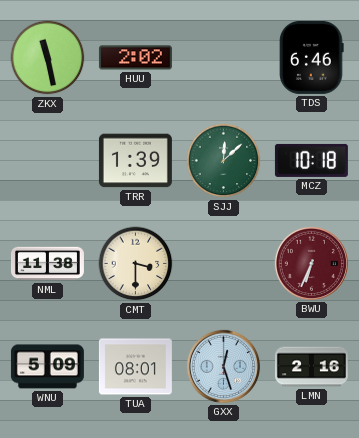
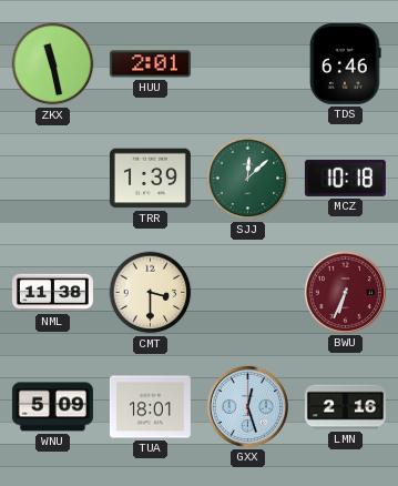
HUU: 2:02 -> 2:01
TUA: 08:01 -> 18:01
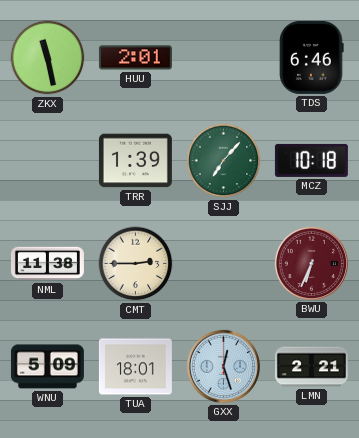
SJJ: 12:08 -> 7:07
CMT: 3:30 -> 2:45
LMN: 2:16 -> 2:21
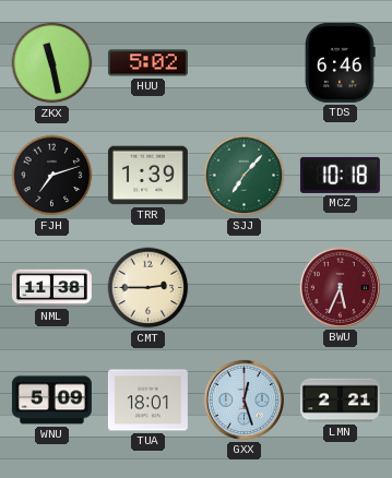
HUU: 2:01 -> 5:02
FJH: none -> 7:12
BWU: 6:34 -> 5:34
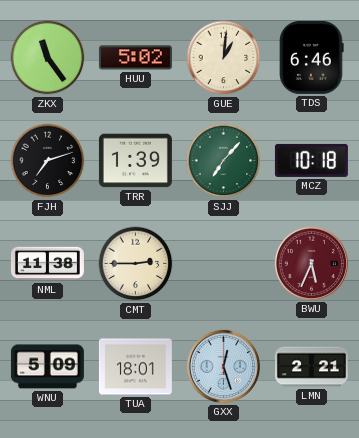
ZKX: 11:28 -> 11:24
GUE: none -> 1:01
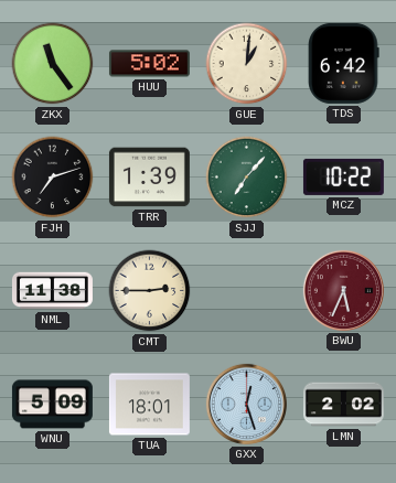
TDS: 6:46 -> 6:42
MCZ: 10:18 -> 10:22
LMN: 2:21 -> 2:02
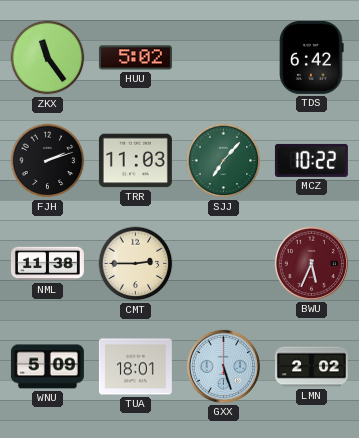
GUE: 1:01 -> none
FJH: 7:12 -> 2:12
TRR: 1:39 -> 11:03
GXX: 12:27 -> 5:27
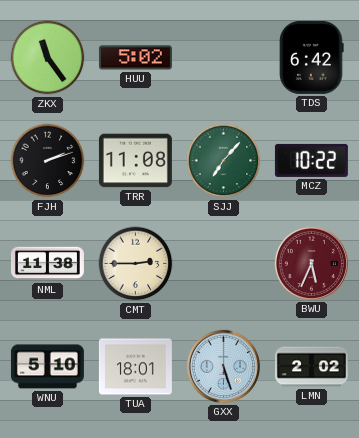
TRR: 11:03 -> 11:08
WNU: 5:09 -> 5:10
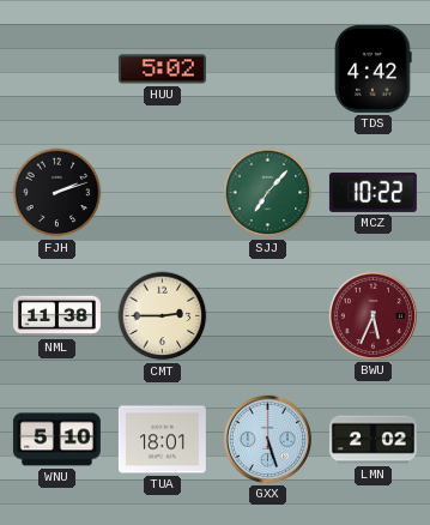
ZKX: 11:24 -> none
TDS: 6:42 -> 4:42
TRR: 11:08 -> none
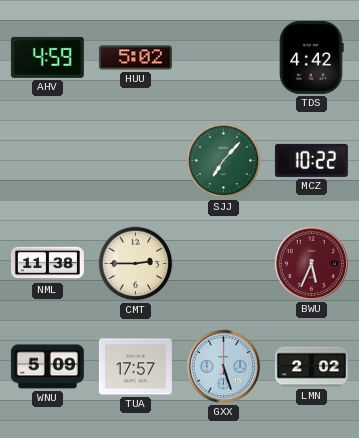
AHV: none -> 4:59
FJH: 2:12 -> none
WNU: 5:10 -> 5:09
TUA: 18:01 -> 17:57
